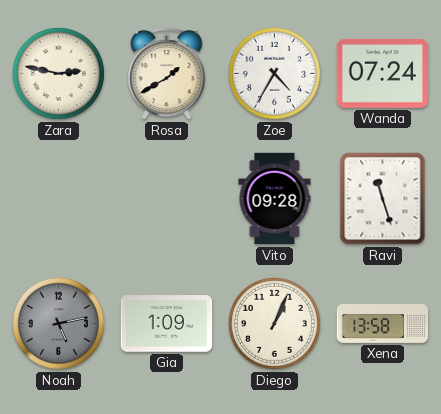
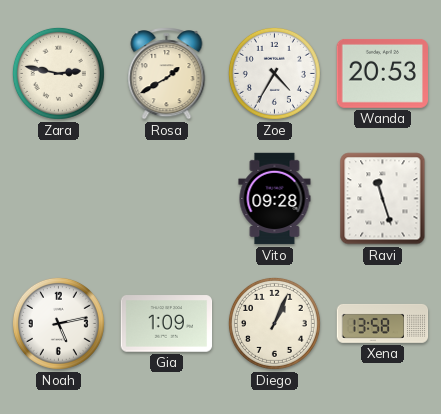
Wanda: 07:24 -> 20:53
Noah dial: grey -> white
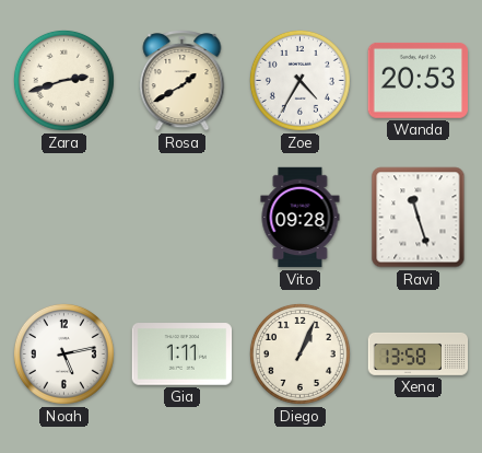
Zara: 2:47 -> 2:42
Gia: 1:09 -> 1:11
